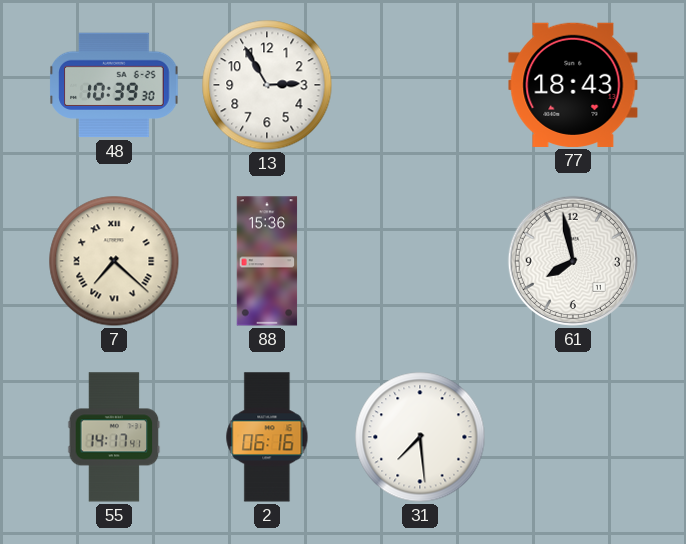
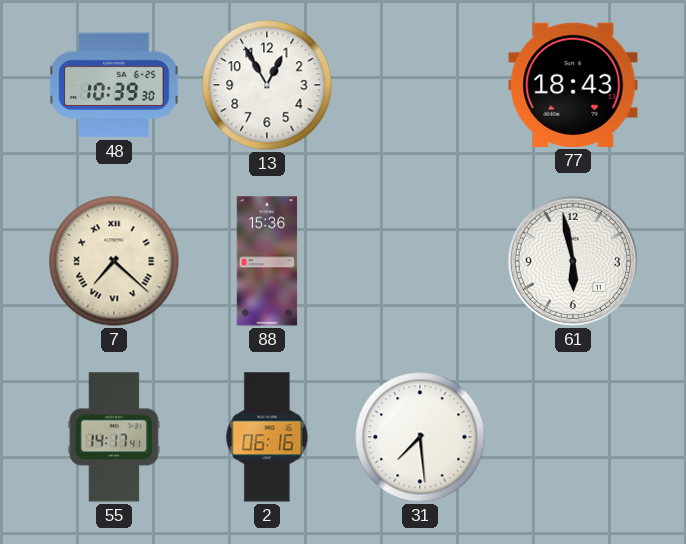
13: 2:55 -> 12:55
61: 7:58 -> 5:58
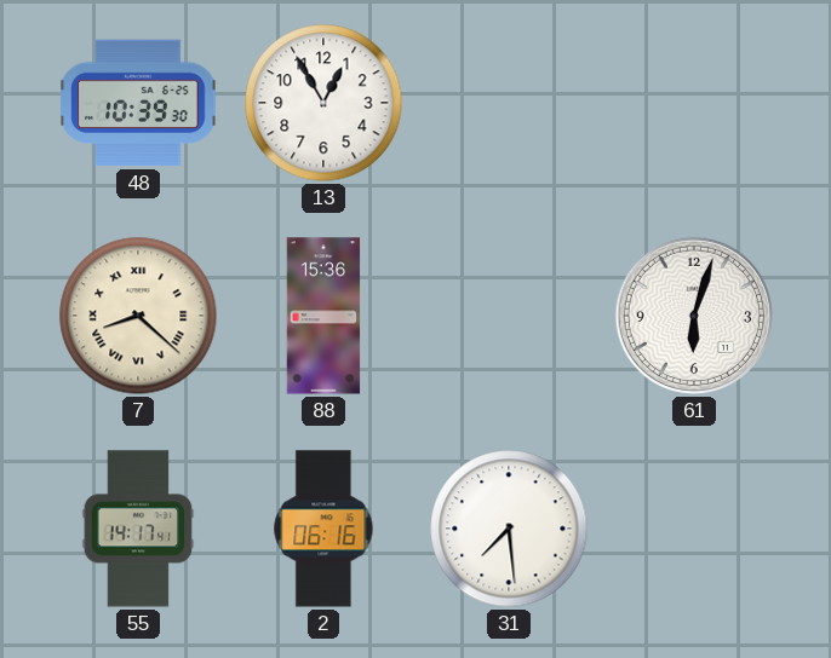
77: 18:43 -> none
7: 7:22 -> 8:22
61: 5:58 -> 6:03
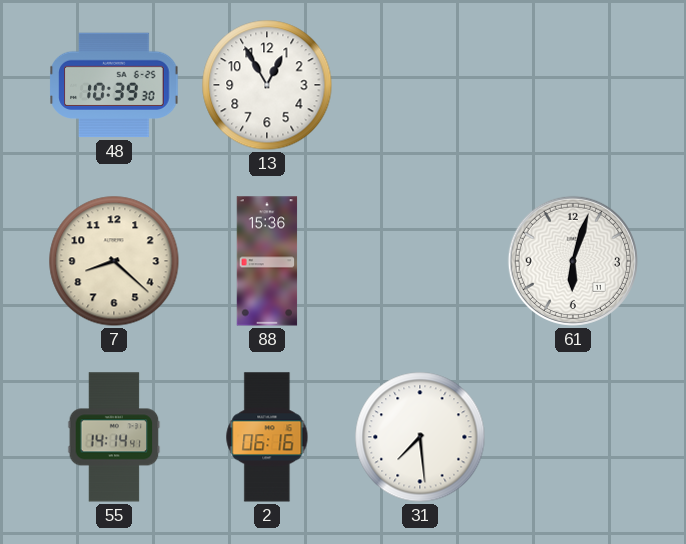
7 numerals: Roman -> Arabic
55: 14:17 -> 14:14
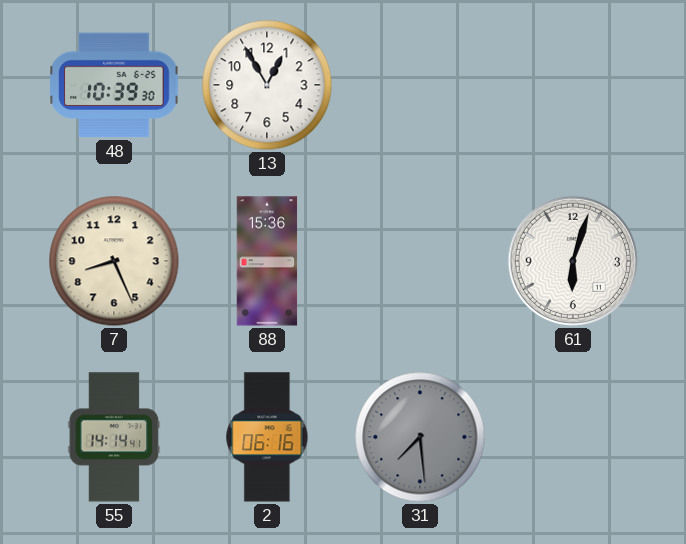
7: 8:22 -> 8:26
31 dial: white -> grey
